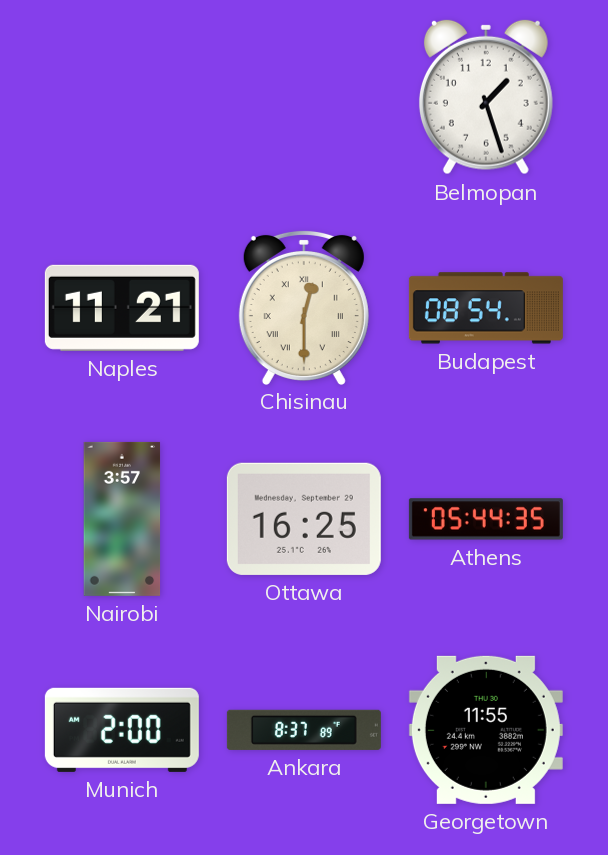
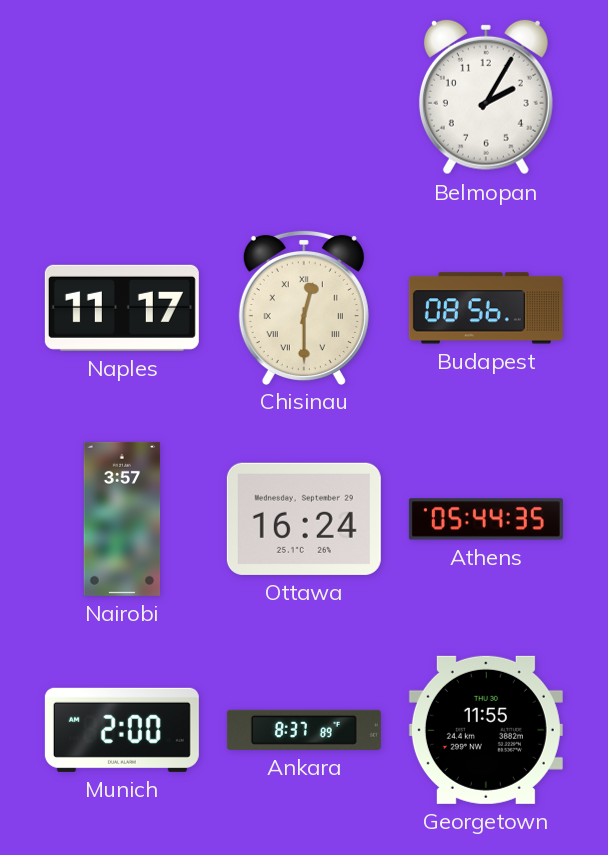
Belmopan: 1:27 -> 2:05
Naples: 11:21 -> 11:17
Budapest: 08:54 -> 08:56
Ottawa: 16:25 -> 16:24
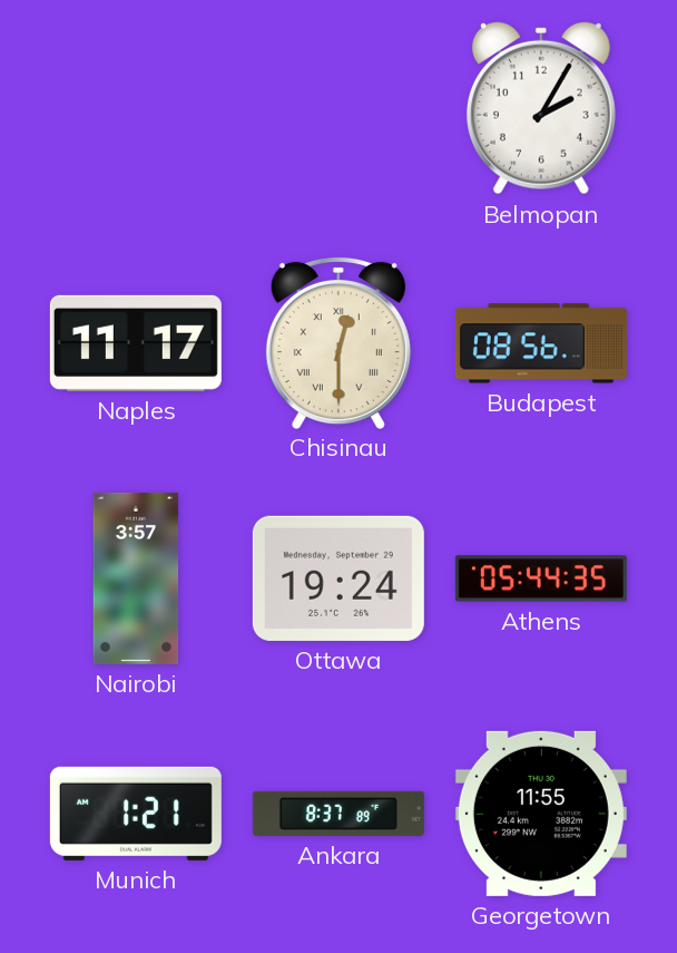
Ottawa: 16:24 -> 19:24
Munich: 2:00 -> 1:21
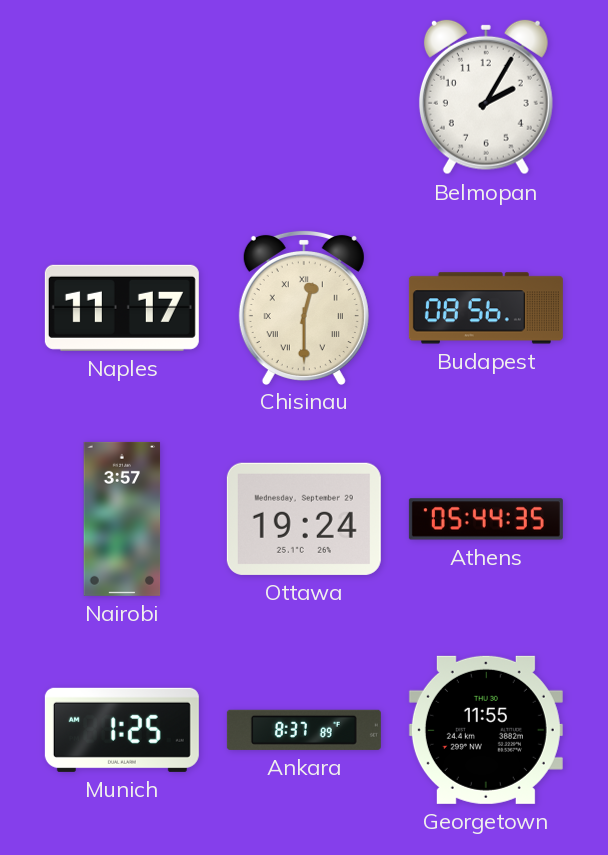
Munich: 1:21 -> 1:25
